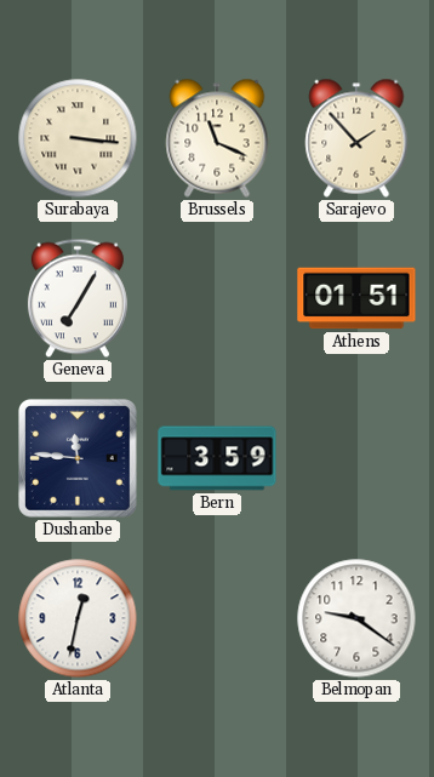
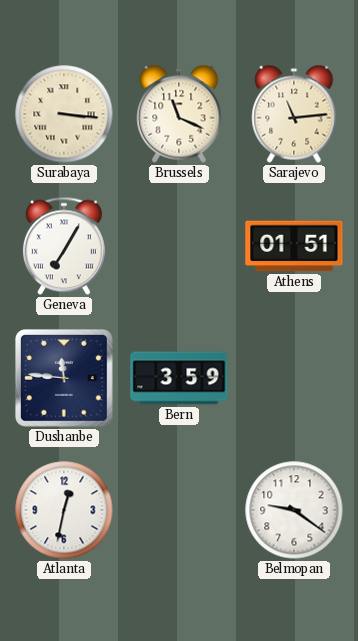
Sarajevo: 1:53 -> 11:14
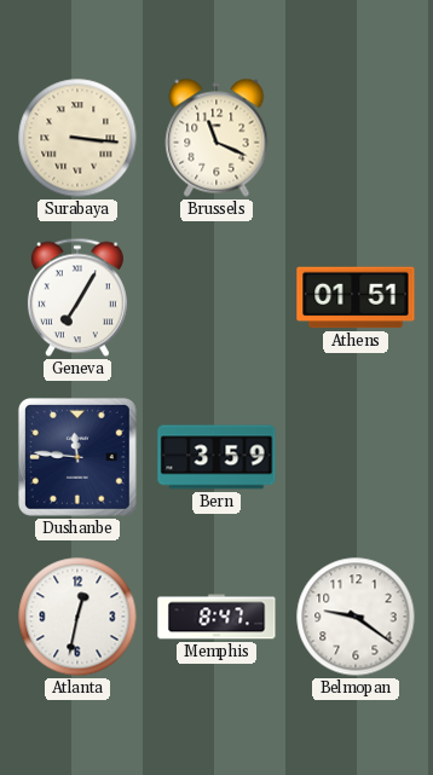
Sarajevo: 11:14 -> none
Memphis: none -> 8:47
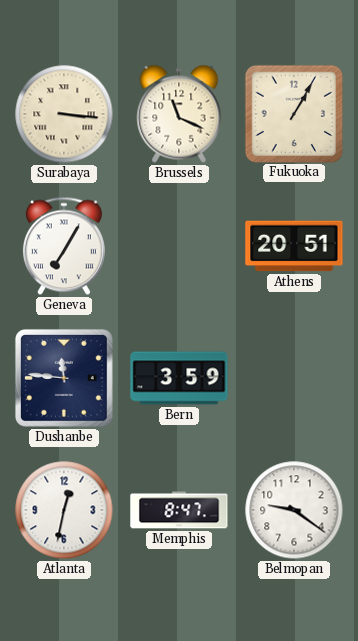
Fukuoka: none -> 1:05
Athens: 01:51 -> 20:51
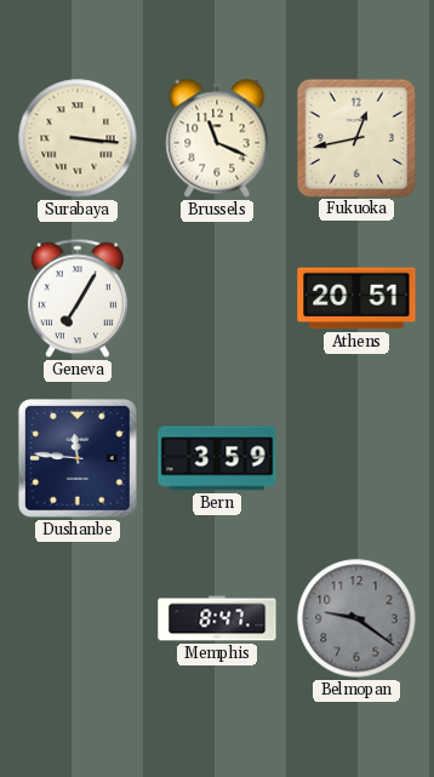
Fukuoka: 1:05 -> 12:43
Atlanta: 12:32 -> none
Belmopan dial: white -> grey
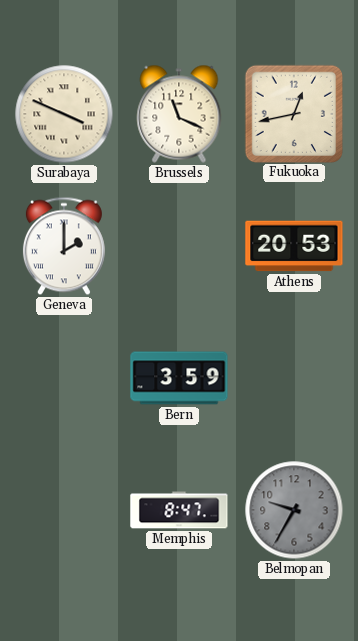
Surabaya: 3:16 -> 3:49
Geneva: 7:05 -> 2:00
Athens: 20:51 -> 20:53
Dushanbe: 11:46 -> none
Belmopan: 9:21 -> 9:35
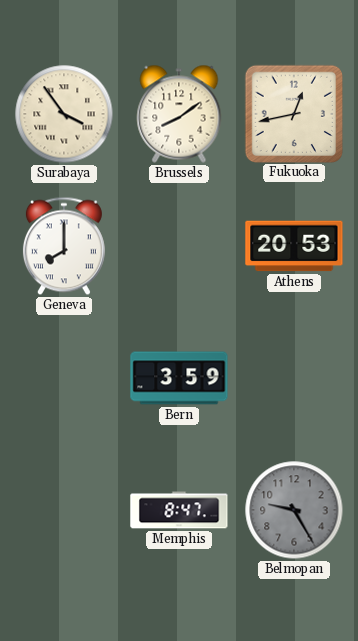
Surabaya: 3:49 -> 3:54
Brussels: 11:19 -> 8:09
Geneva: 2:00 -> 8:00
Belmopan: 9:35 -> 9:25
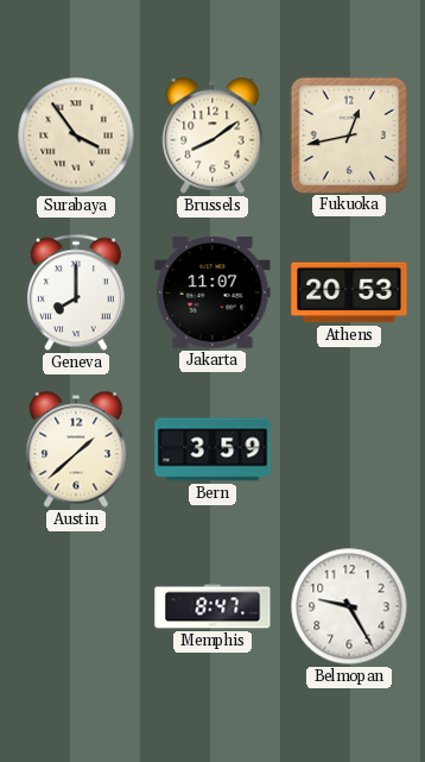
Jakarta: none -> 11:07
Austin: none -> 1:38
Belmopan dial: grey -> white
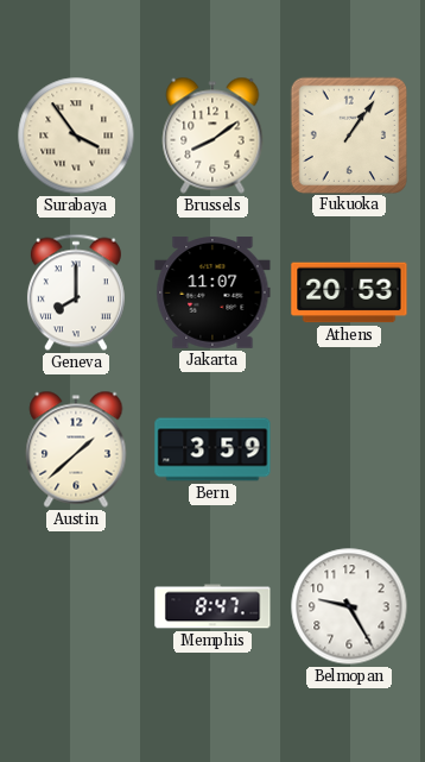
Fukuoka: 12:43 -> 1:06
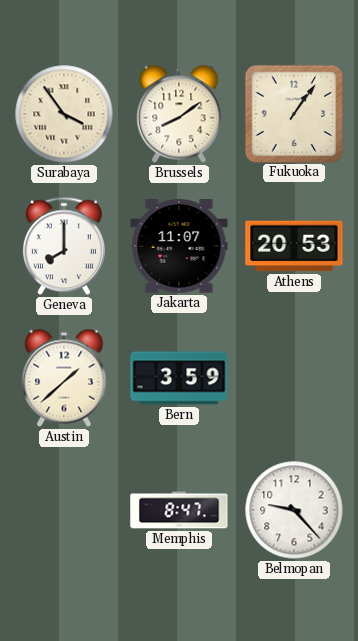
Belmopan: 9:25 -> 9:23
